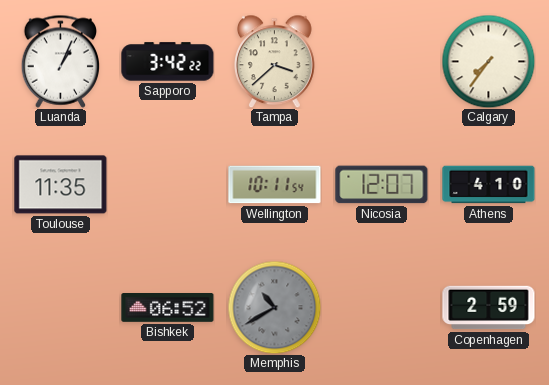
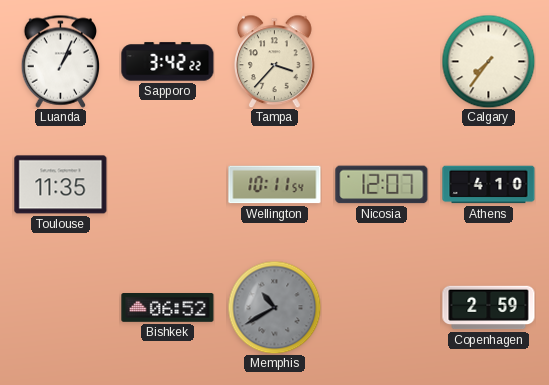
Tampa: 3:38 -> 3:37
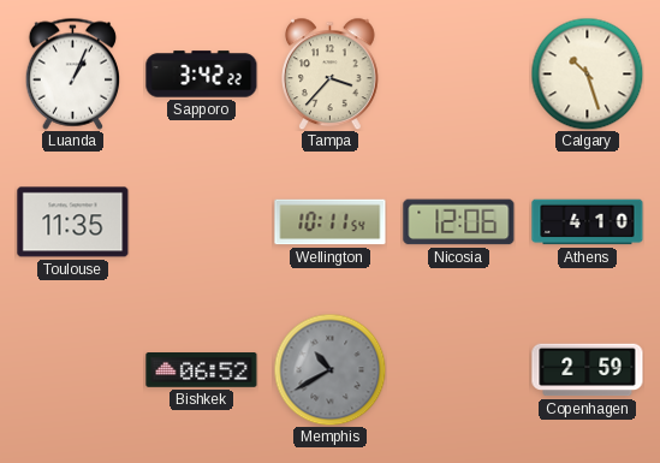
Calgary: 7:36 -> 10:27
Nicosia: 12:07 -> 12:06
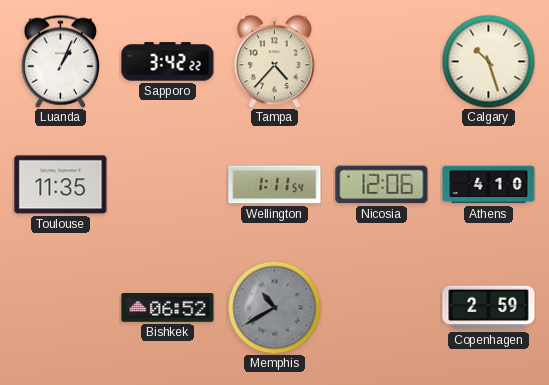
Tampa: 3:37 -> 4:37
Wellington: 10:11 -> 1:11
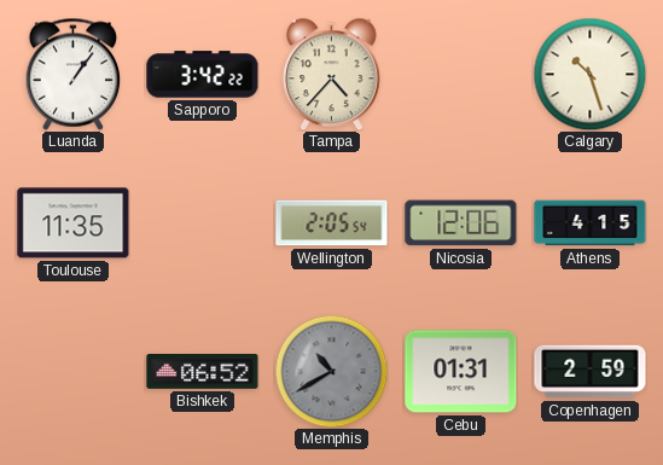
Luanda: 1:04 -> 1:06
Wellington: 1:11 -> 2:05
Athens: 4:10 -> 4:15
Cebu: none -> 01:31
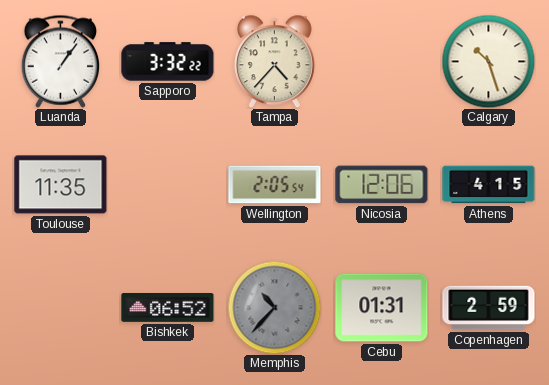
Sapporo: 3:42 -> 3:32
Memphis: 10:40 -> 10:37
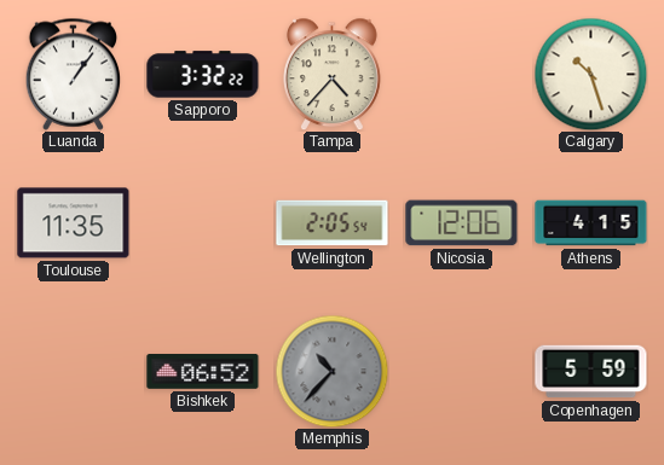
Cebu: 01:31 -> none
Copenhagen: 2:59 -> 5:59
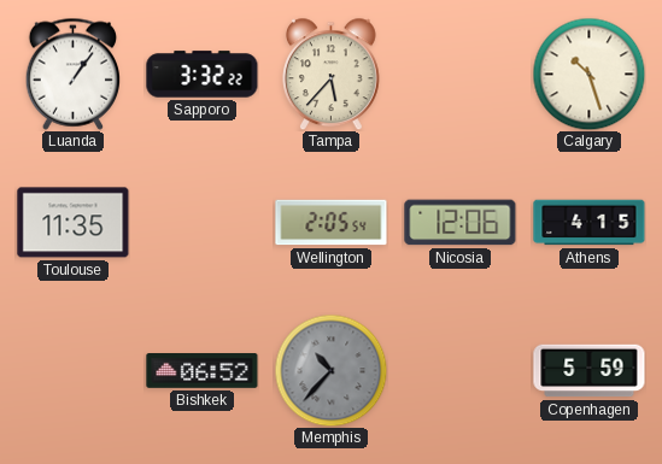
Tampa: 4:37 -> 5:37
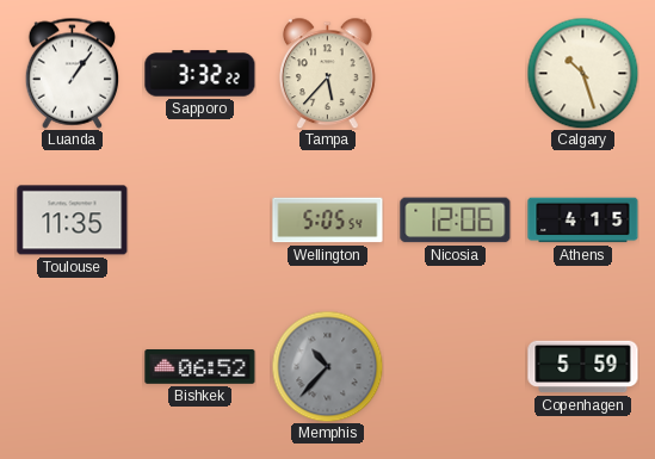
Wellington: 2:05 -> 5:05
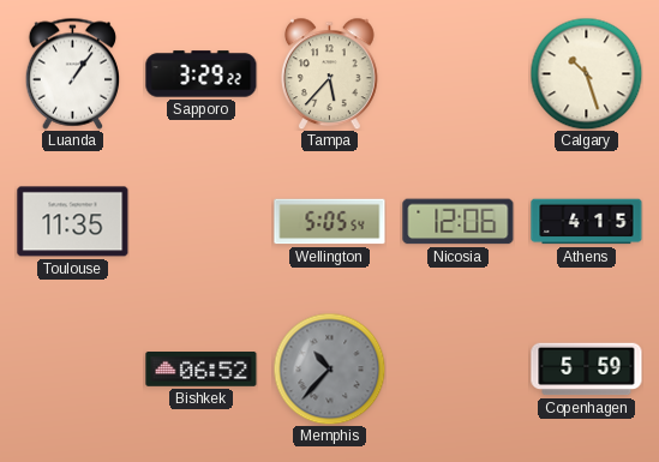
Sapporo: 3:32 -> 3:29
